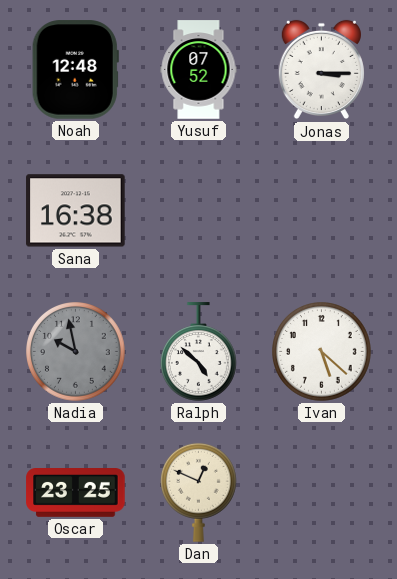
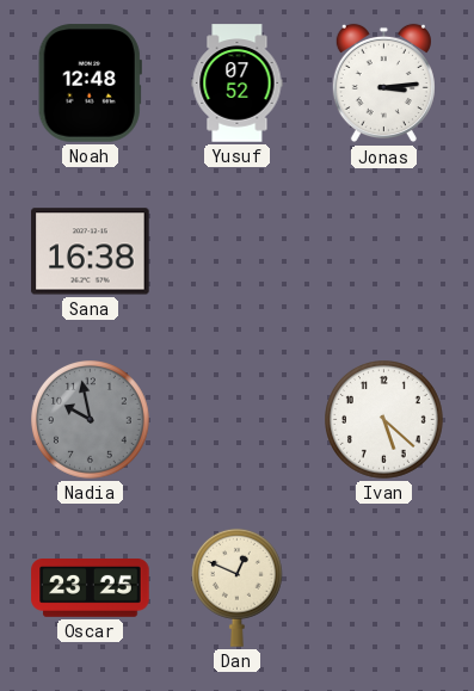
Jonas: 3:15 -> 3:14
Ralph: 4:52 -> none
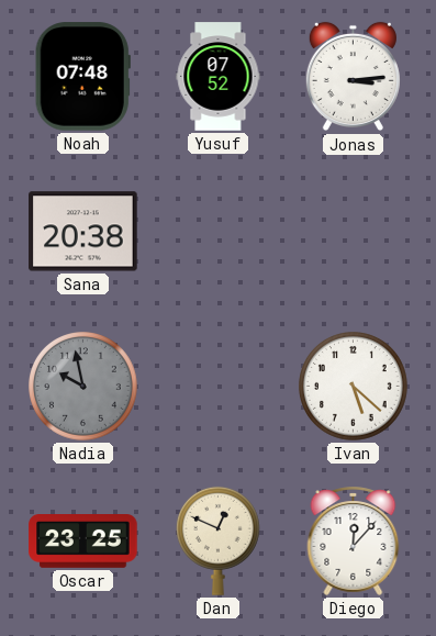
Noah: 12:48 -> 07:48
Sana: 16:38 -> 20:38
Diego: none -> 12:07
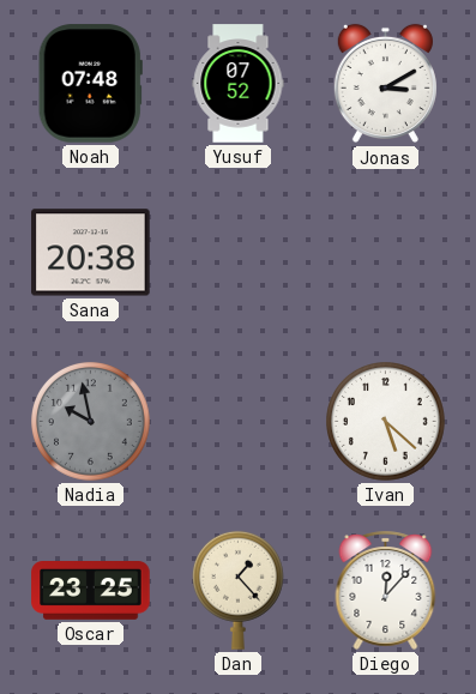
Jonas: 3:14 -> 3:10
Dan: 12:49 -> 1:23
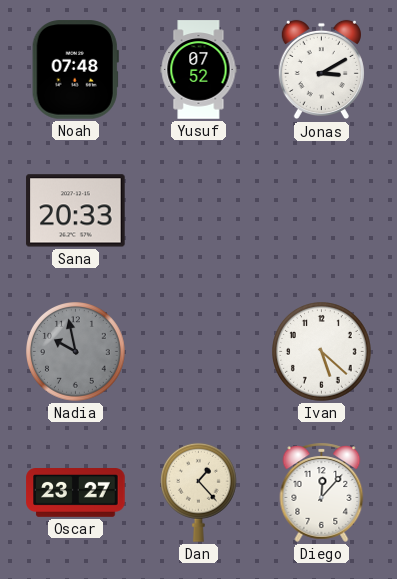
Sana: 20:38 -> 20:33
Oscar: 23:25 -> 23:27
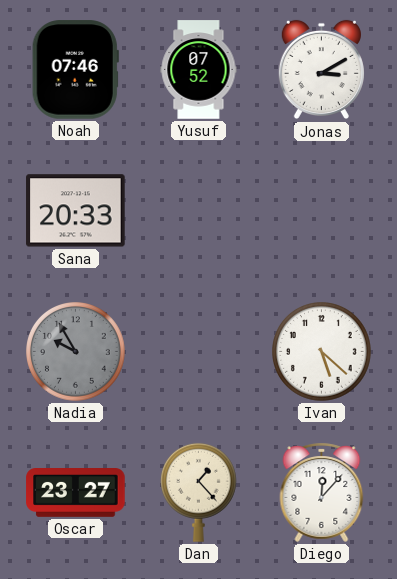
Noah: 07:48 -> 07:46
Nadia: 9:58 -> 9:55
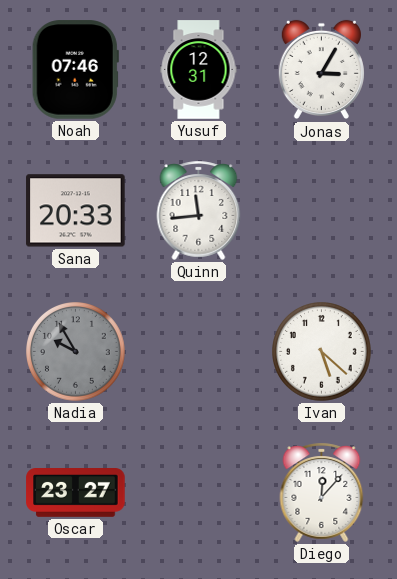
Yusuf: 07:52 -> 12:31
Jonas: 3:10 -> 3:05
Quinn: none -> 11:44
Dan: 1:23 -> none
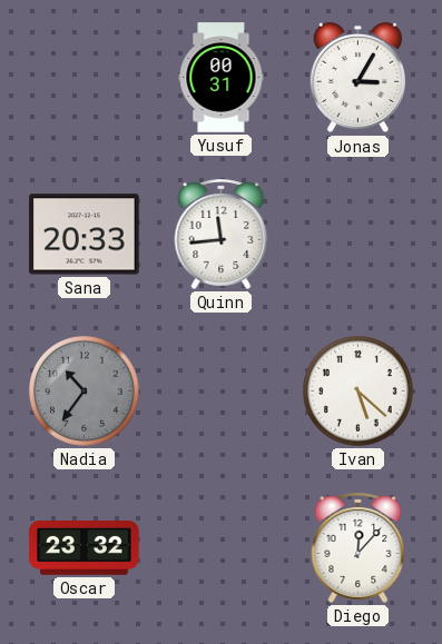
Noah: 07:46 -> none
Yusuf: 12:31 -> 00:31
Nadia: 9:55 -> 10:36
Oscar: 23:27 -> 23:32
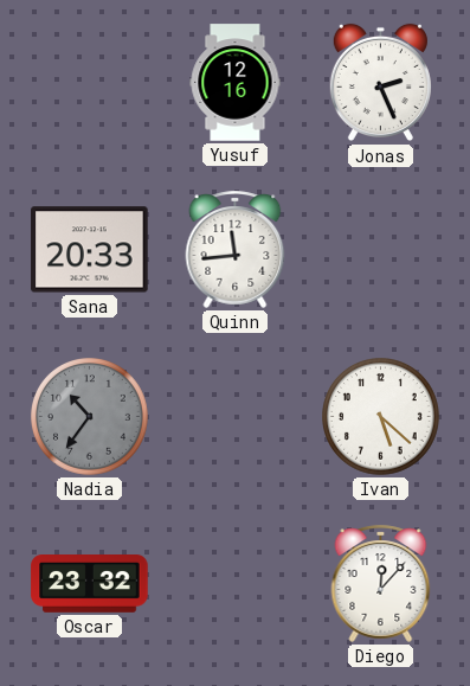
Yusuf: 00:31 -> 12:16
Jonas: 3:05 -> 2:26
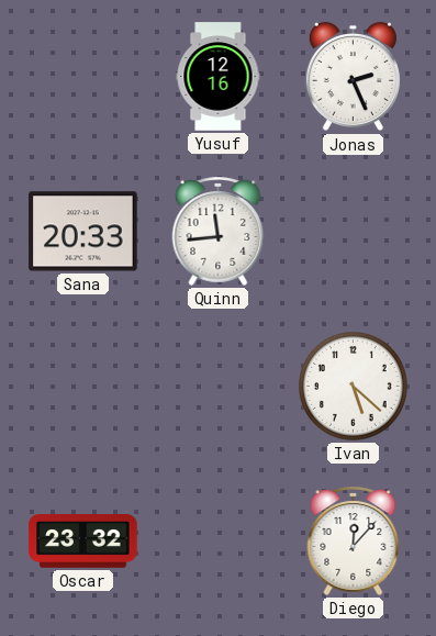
Nadia: 10:36 -> none
